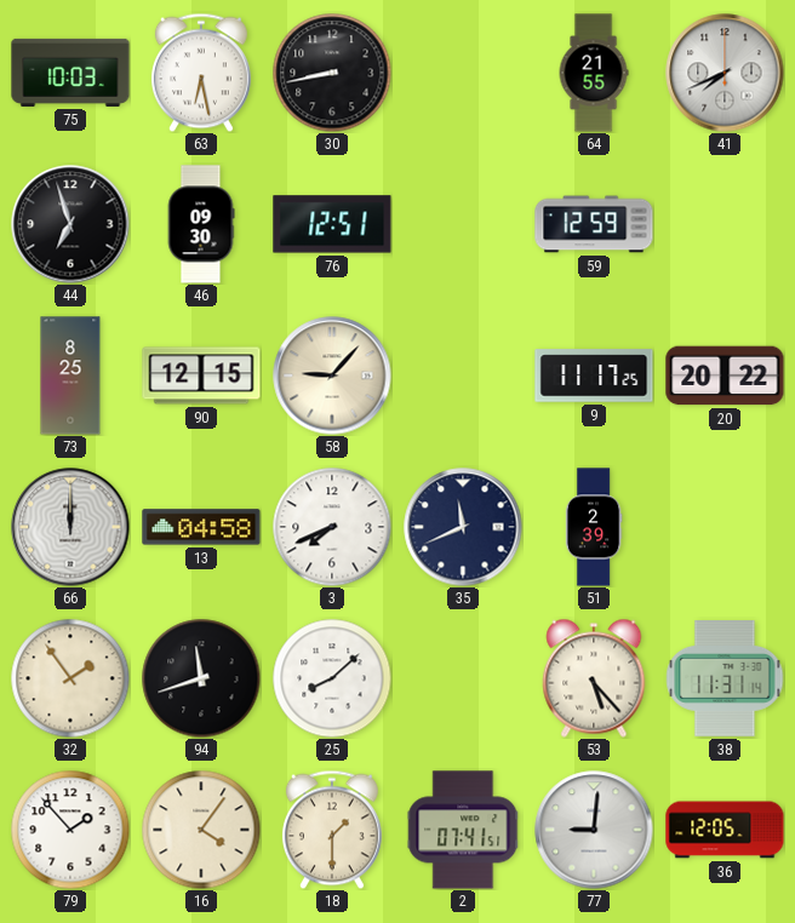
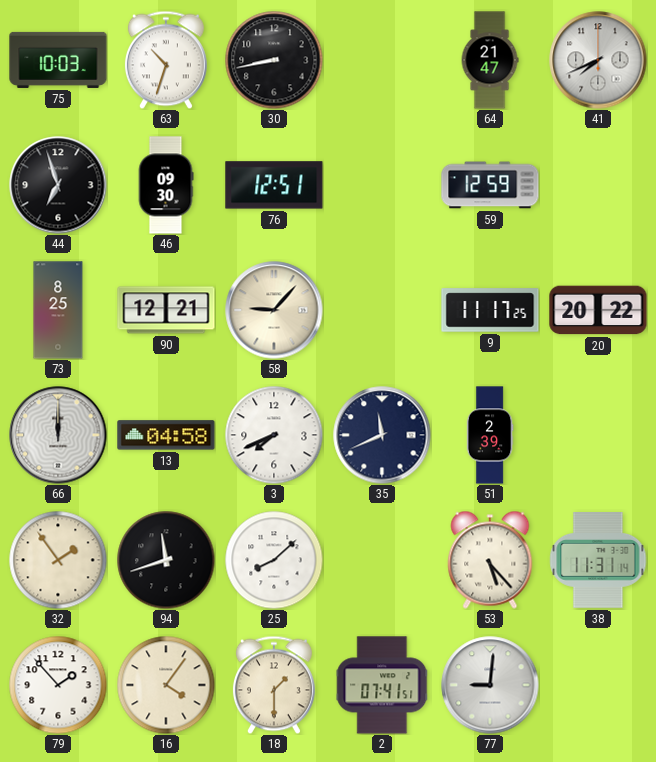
63: 6:28 -> 10:33
64: 21:55 -> 21:47
90: 12:15 -> 12:21
36: 12:05 -> none
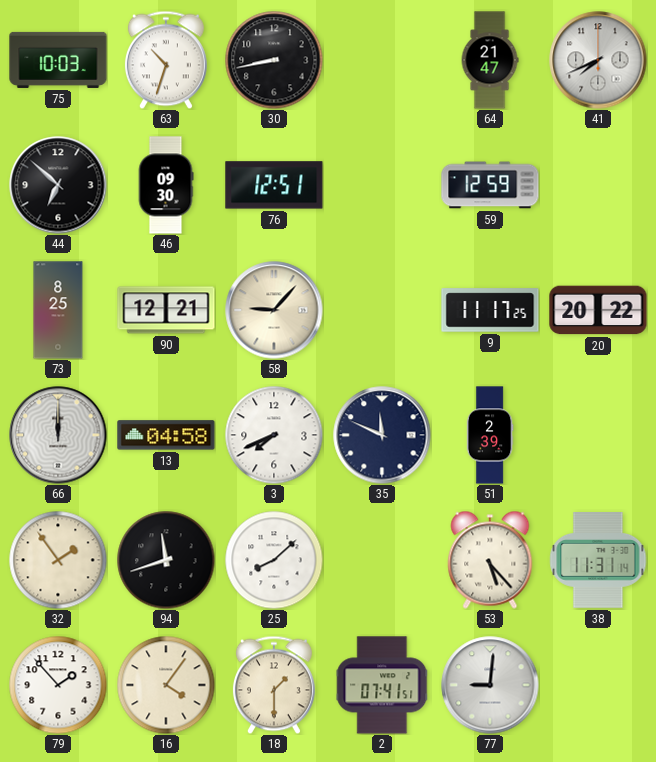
44: 6:57 -> 6:52
35: 11:41 -> 11:49
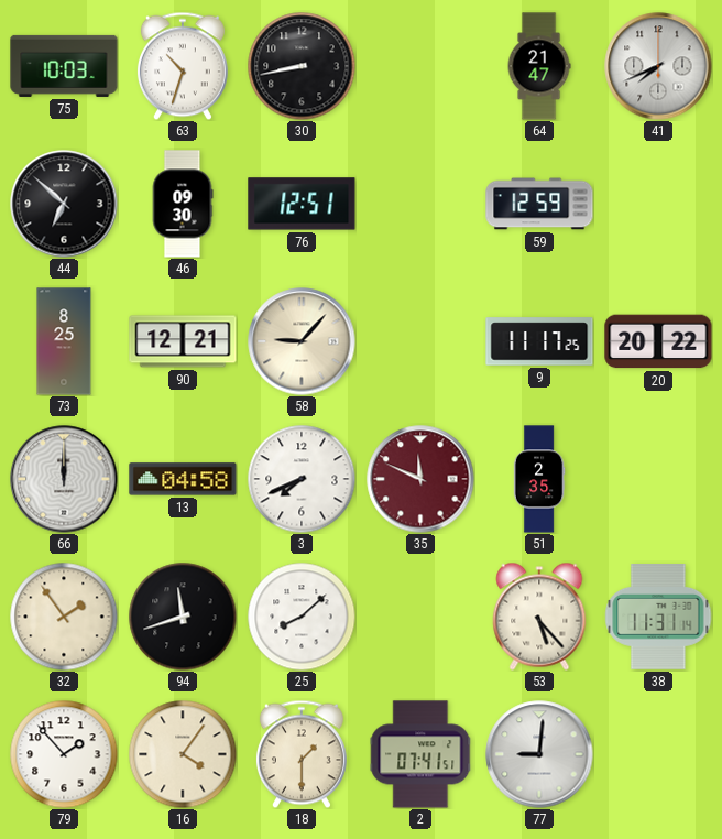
35 dial: navy -> burgundy
51: 2:39 -> 2:35
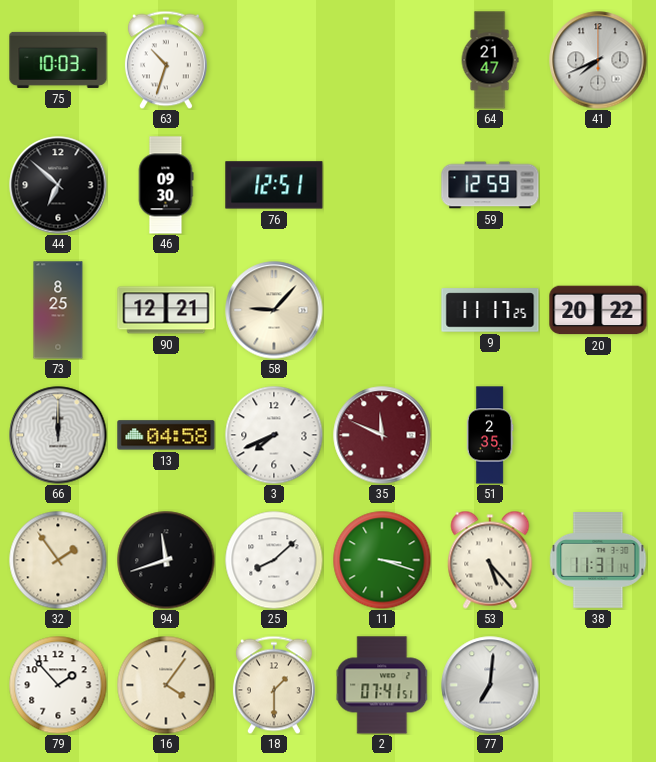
30: 8:43 -> none
11: none -> 3:18
77: 9:01 -> 7:01
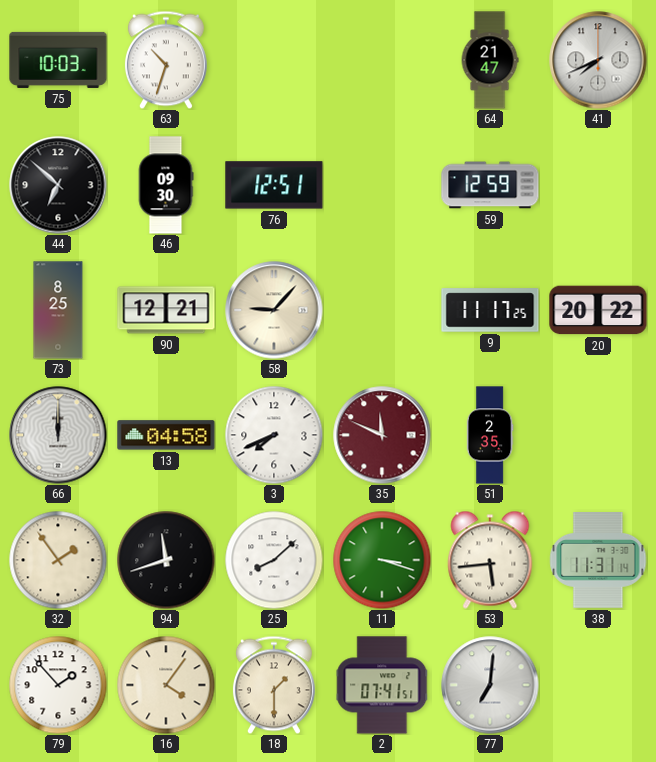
53: 5:23 -> 5:44
